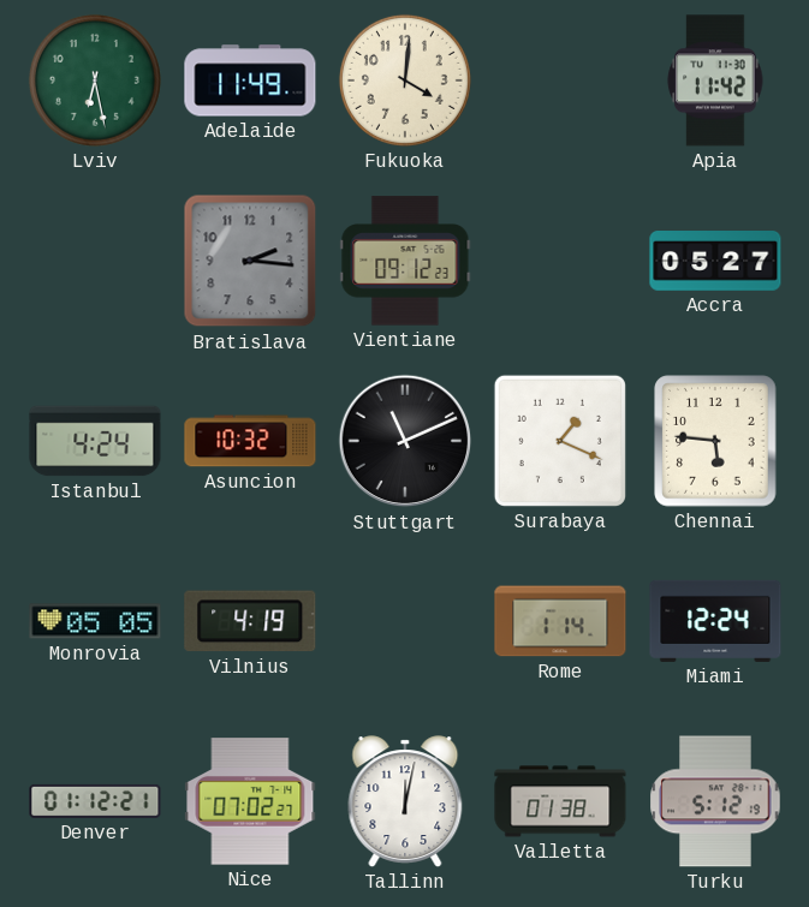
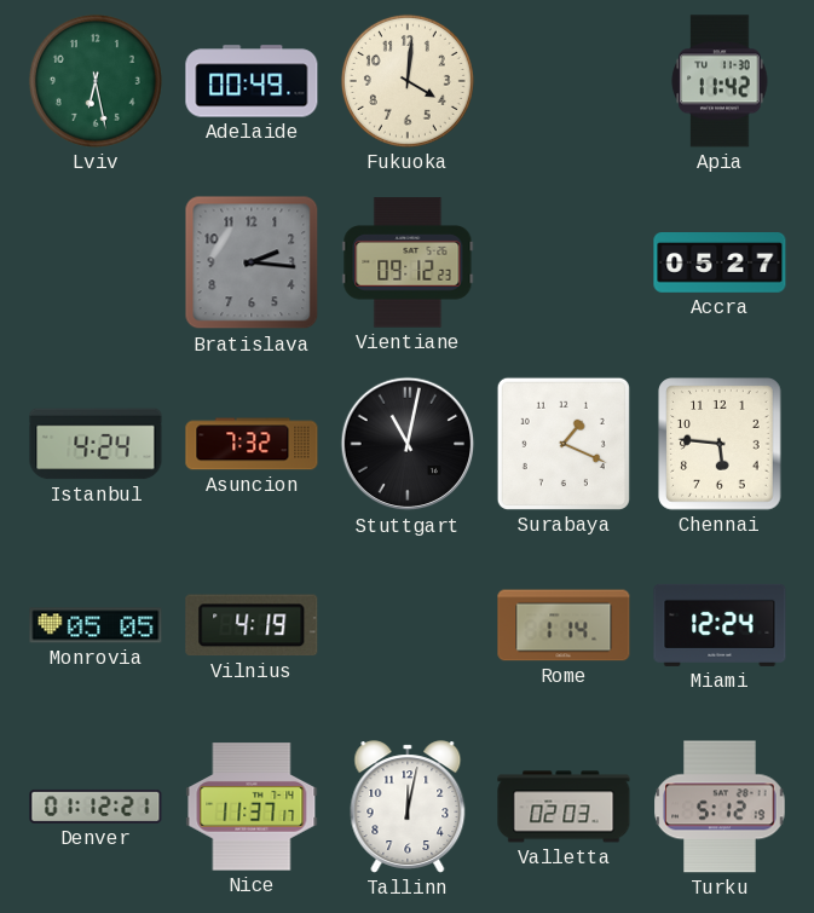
Adelaide: 11:49 -> 00:49
Asuncion: 10:32 -> 7:32
Stuttgart: 11:11 -> 11:02
Nice: 07:02 -> 11:37
Valletta: 01:38 -> 02:03
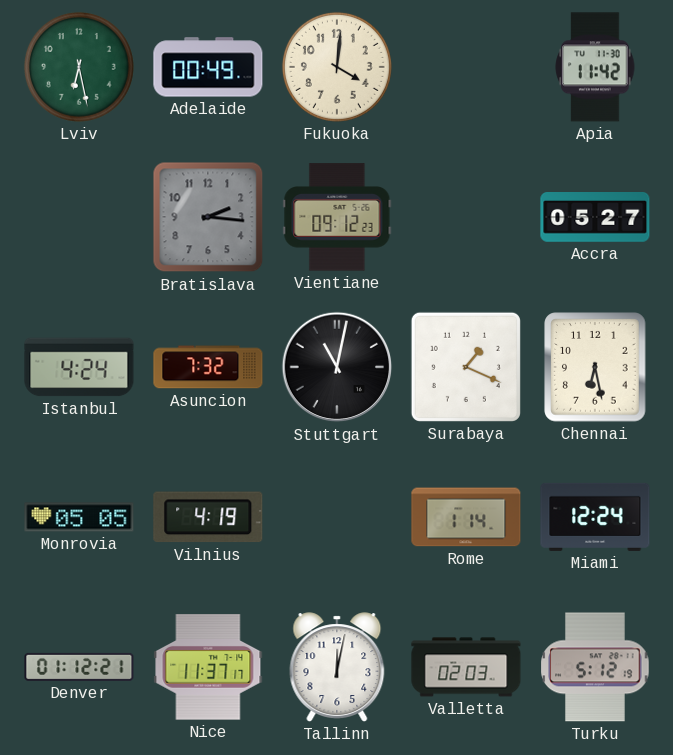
Chennai: 5:46 -> 6:28
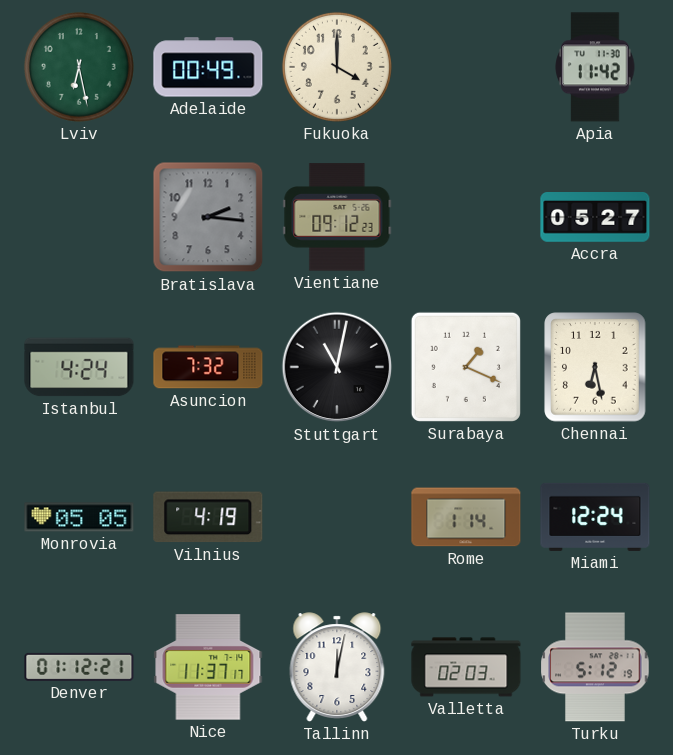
Fukuoka: 4:01 -> 4:00
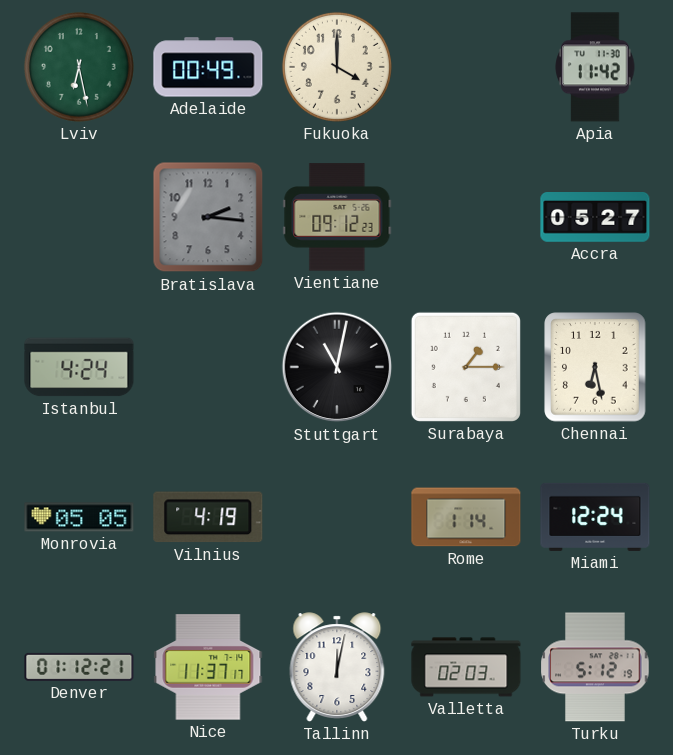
Asuncion: 7:32 -> none
Surabaya: 1:19 -> 1:15
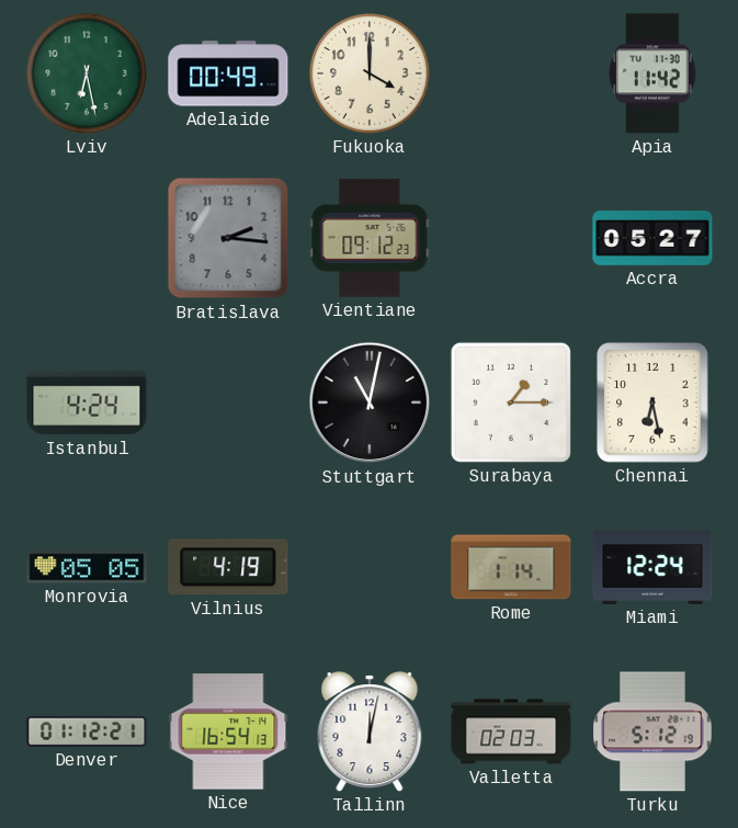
Nice: 11:37 -> 16:54
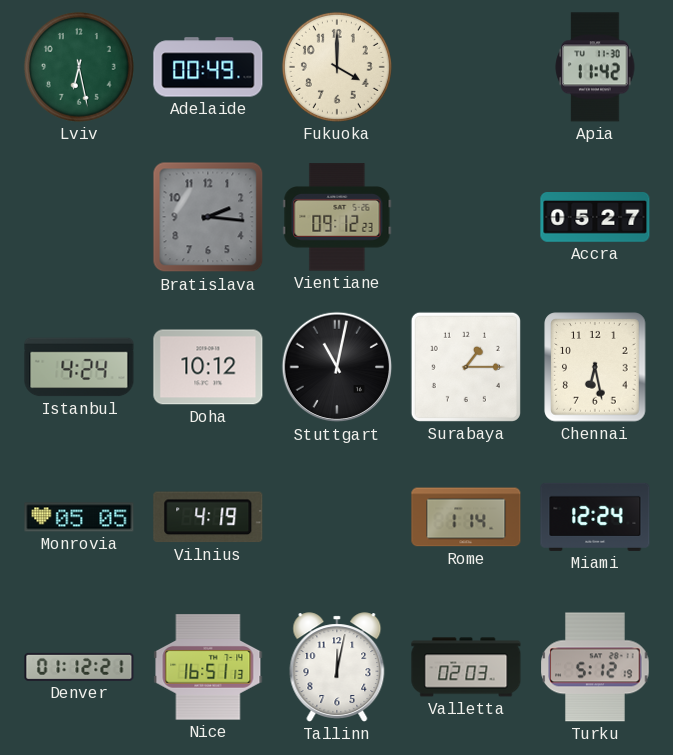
Doha: none -> 10:12
Nice: 16:54 -> 16:51
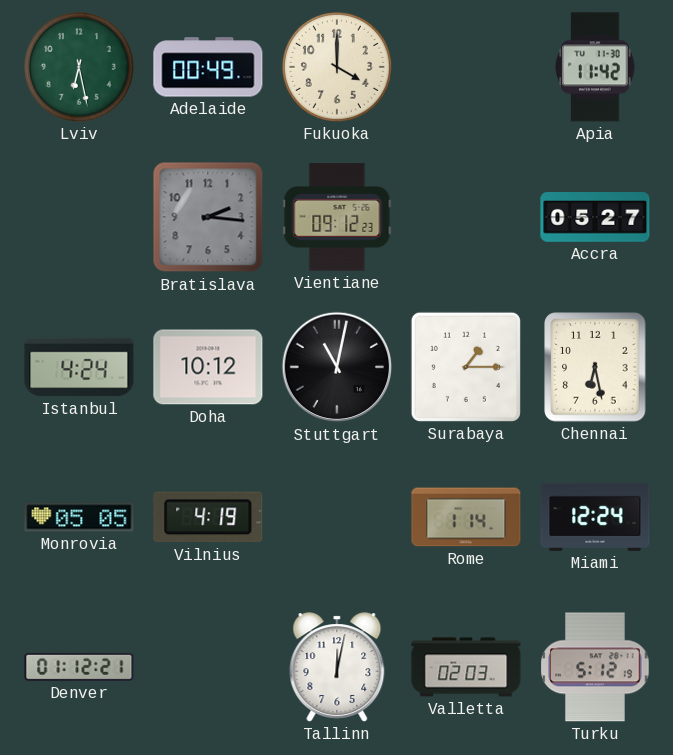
Nice: 16:51 -> none
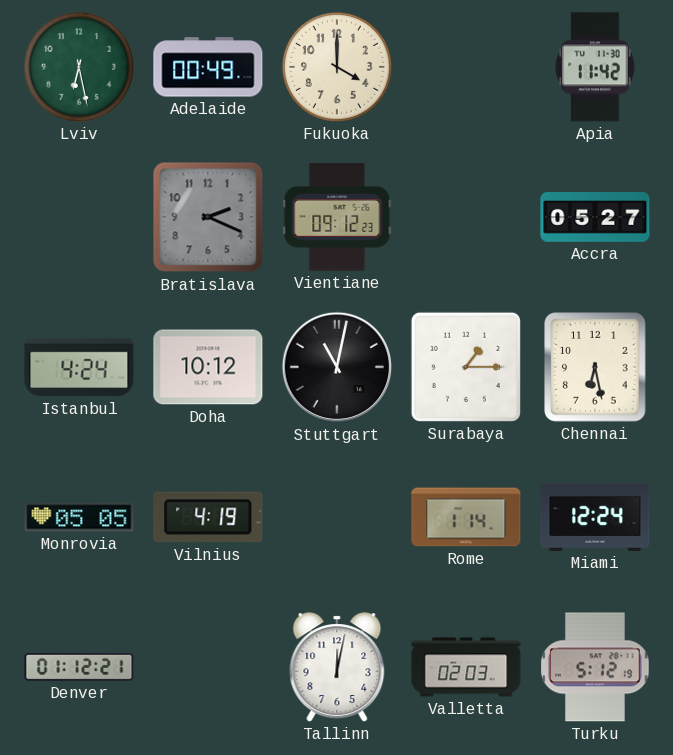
Bratislava: 2:16 -> 2:19
